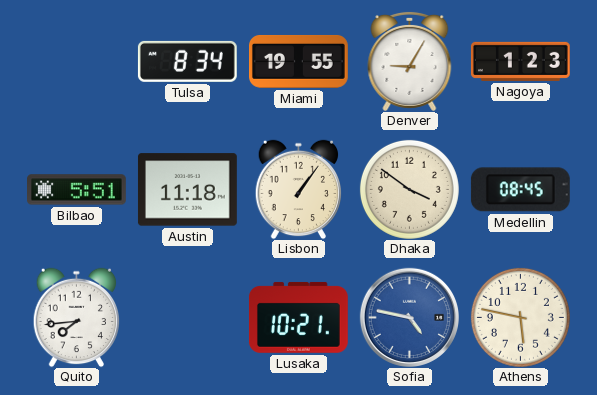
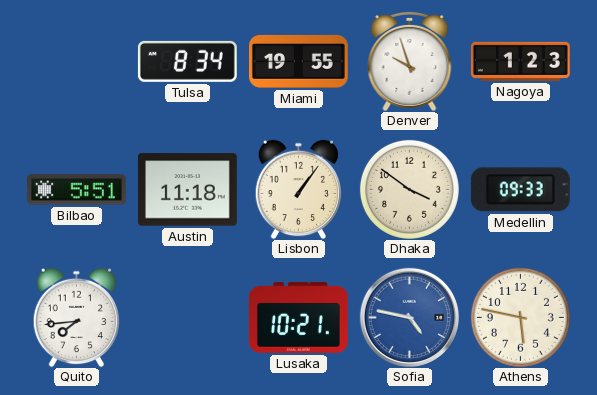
Denver: 9:05 -> 9:57
Medellin: 08:45 -> 09:33
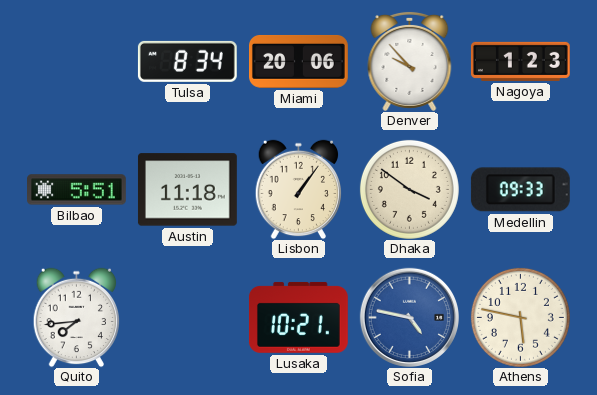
Miami: 19:55 -> 20:06
Denver: 9:57 -> 9:53
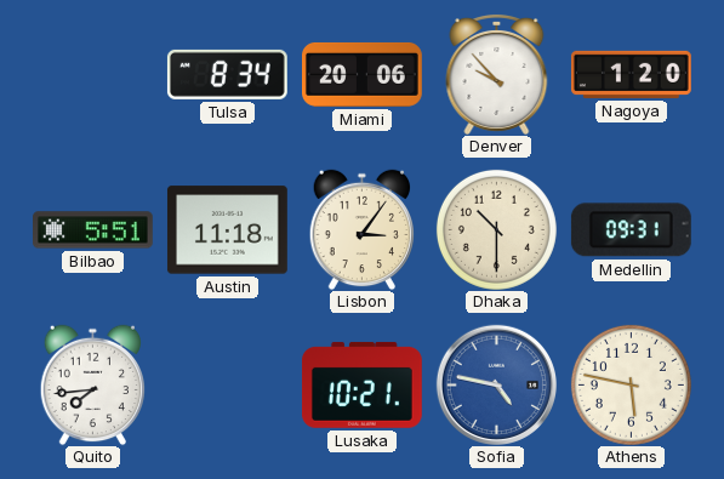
Nagoya: 1:23 -> 1:20
Lisbon: 1:06 -> 3:06
Dhaka: 3:51 -> 10:30
Medellin: 09:33 -> 09:31
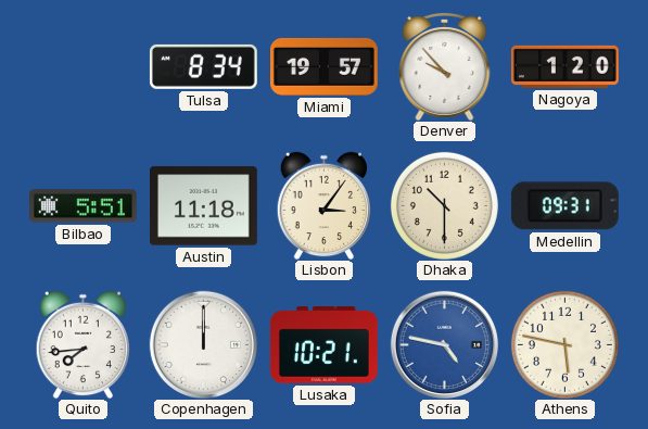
Miami: 20:06 -> 19:57
Copenhagen: none -> 12:00
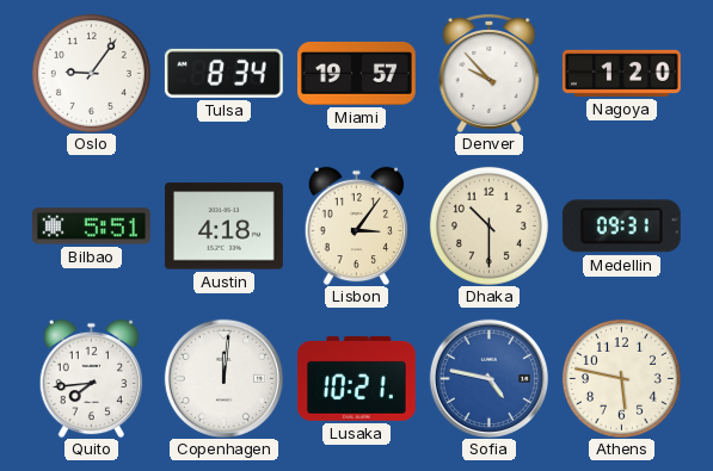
Oslo: none -> 9:06
Austin: 11:18 -> 4:18
Copenhagen: 12:00 -> 12:01
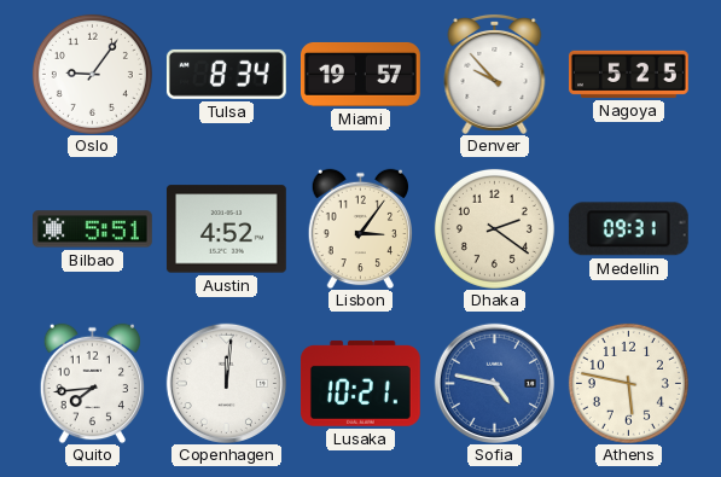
Nagoya: 1:20 -> 5:25
Austin: 4:18 -> 4:52
Dhaka: 10:30 -> 2:21
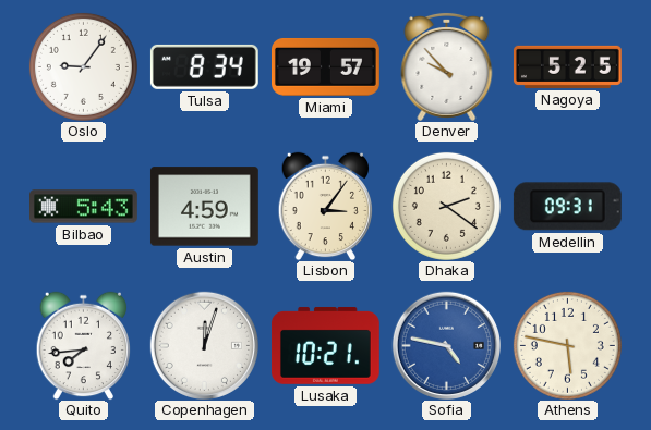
Bilbao: 5:51 -> 5:43
Austin: 4:52 -> 4:59
Copenhagen: 12:01 -> 12:03
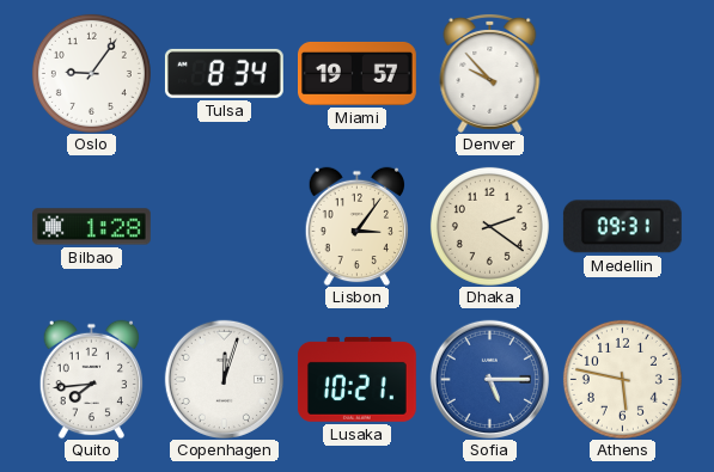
Nagoya: 5:25 -> none
Bilbao: 5:43 -> 1:28
Austin: 4:59 -> none
Sofia: 4:47 -> 5:15
